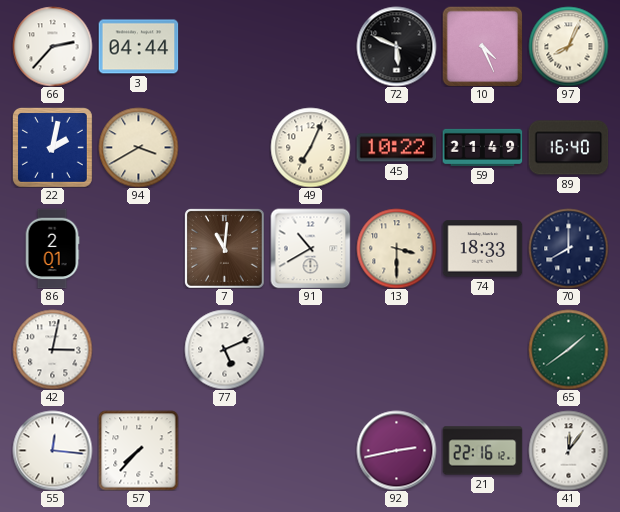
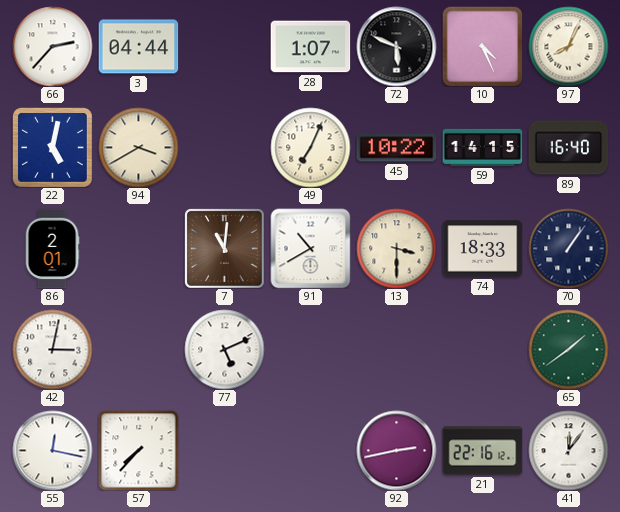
28: none -> 1:07
22: 2:02 -> 5:02
59: 21:49 -> 14:15
70: 8:00 -> 1:06
55: 12:16 -> 12:17
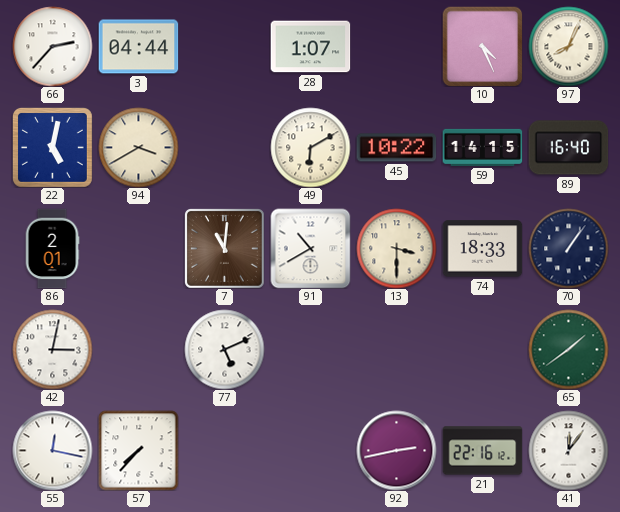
72: 5:49 -> none
49: 7:04 -> 6:10
